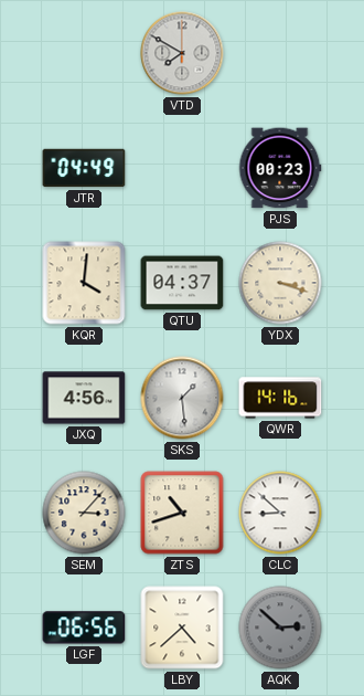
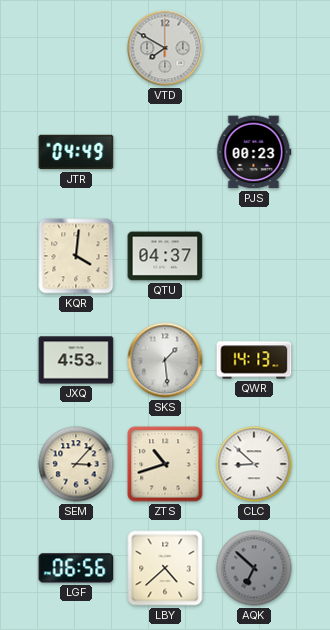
YDX: 3:18 -> none
JXQ: 4:56 -> 4:53
QWR: 14:16 -> 14:13
AQK: 2:52 -> 6:52
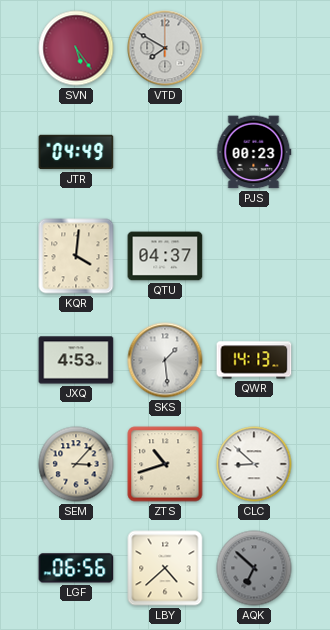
SVN: none -> 5:24
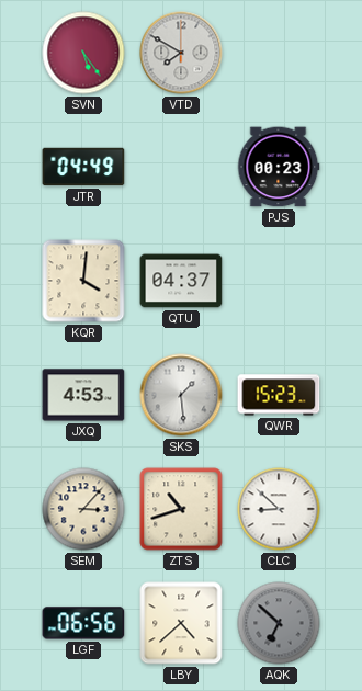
QWR: 14:13 -> 15:23
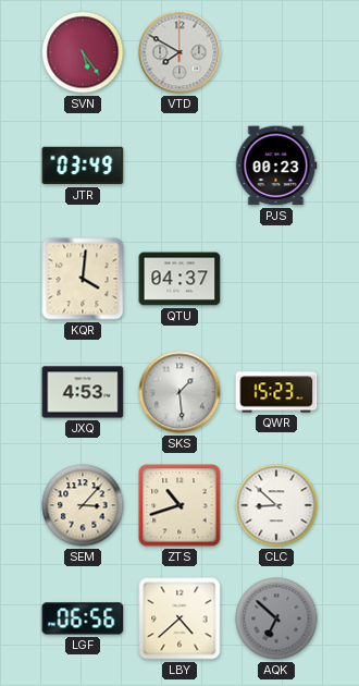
JTR: 04:49 -> 03:49
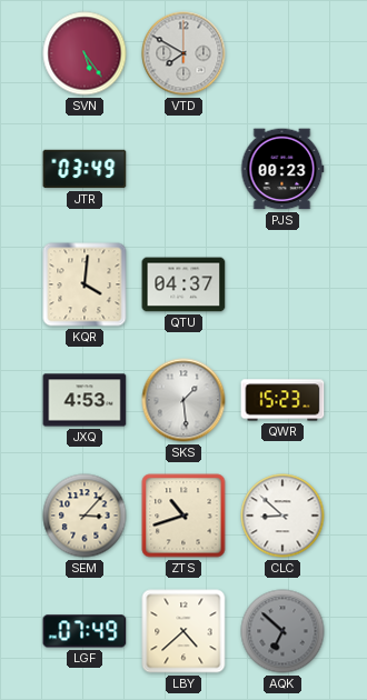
LGF: 06:56 -> 07:49
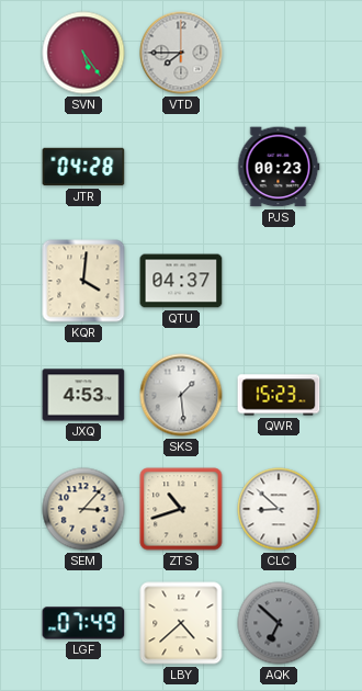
VTD: 7:50 -> 7:45
JTR: 03:49 -> 04:28
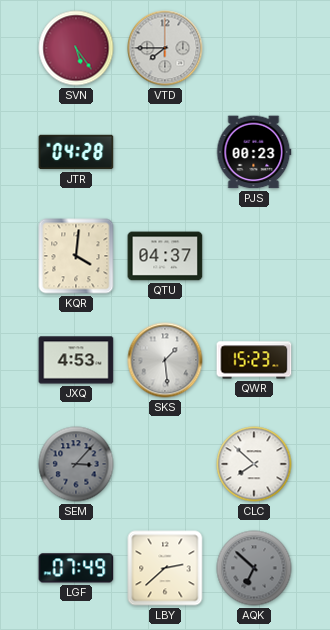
SEM dial: cream -> grey
ZTS: 10:42 -> none
CLC: 8:52 -> 7:52
LBY: 4:38 -> 2:38
